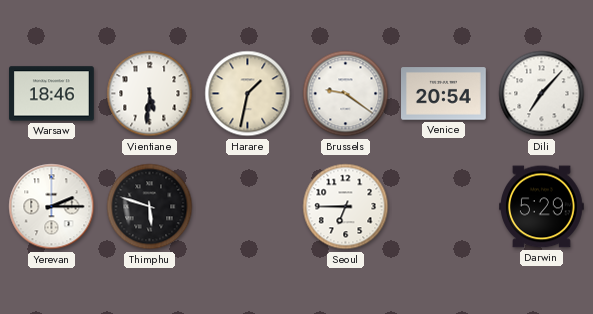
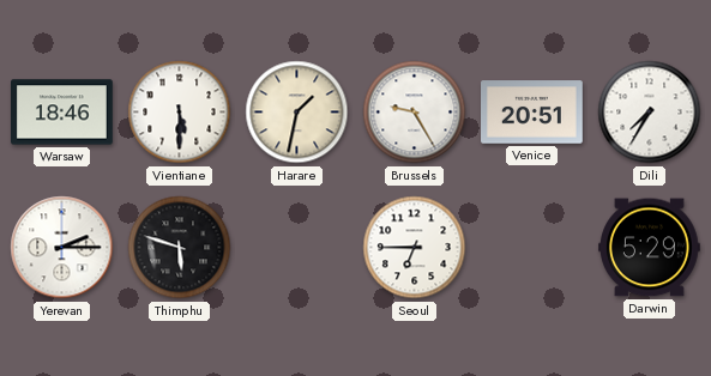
Vientiane: 5:31 -> 5:30
Brussels: 9:21 -> 9:25
Venice: 20:54 -> 20:51
Dili: 7:07 -> 7:35
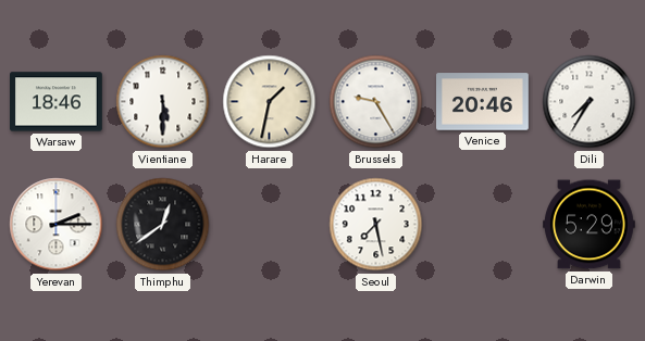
Venice: 20:51 -> 20:46
Thimphu: 5:48 -> 12:39
Seoul: 6:45 -> 7:28
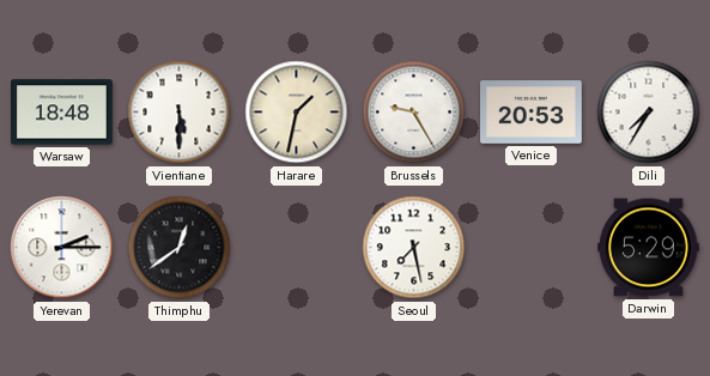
Warsaw: 18:46 -> 18:48
Venice: 20:46 -> 20:53
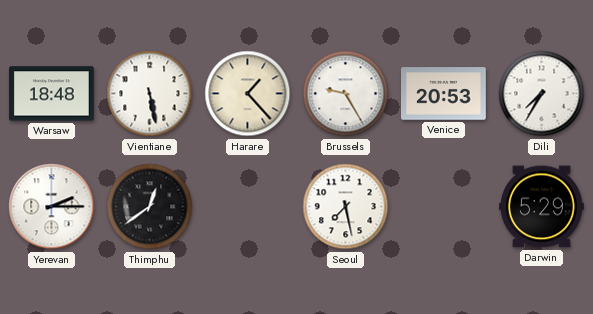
Vientiane: 5:30 -> 5:28
Harare: 1:32 -> 1:23
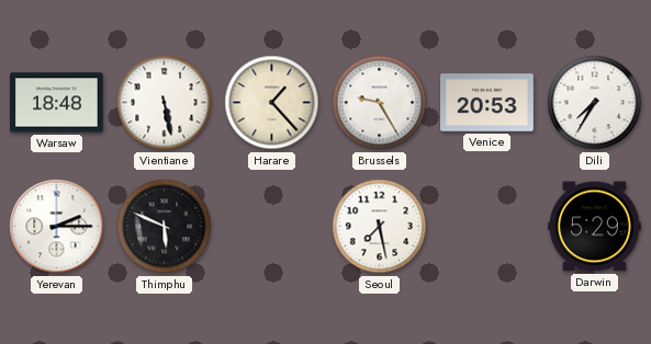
Thimphu: 12:39 -> 5:49
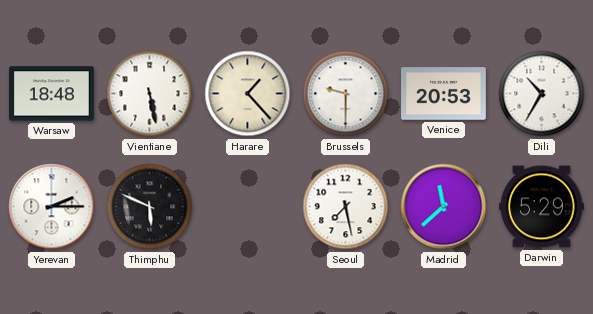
Brussels: 9:25 -> 9:30
Dili: 7:35 -> 10:35
Madrid: none -> 11:38
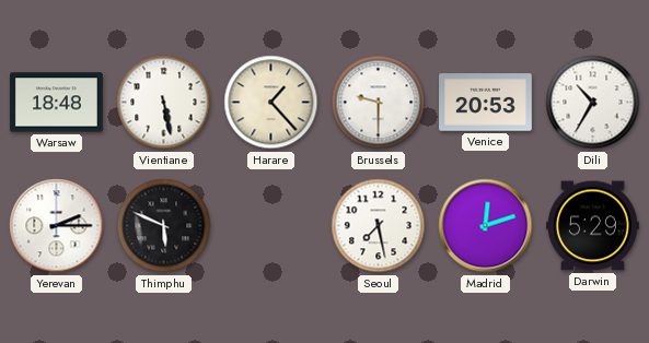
Madrid: 11:38 -> 12:12
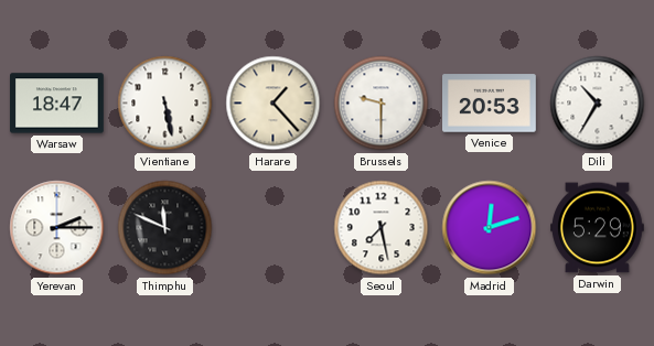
Warsaw: 18:48 -> 18:47
Thimphu: 5:49 -> 11:49
